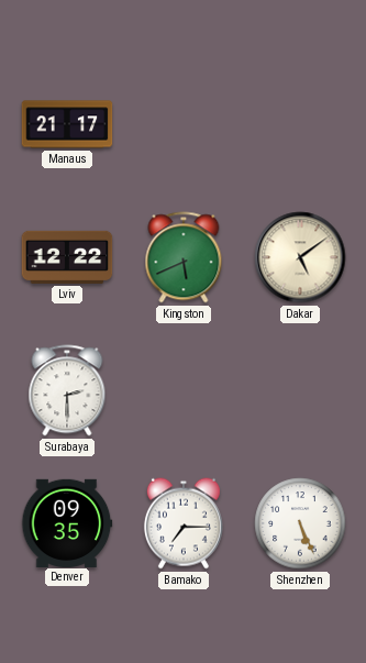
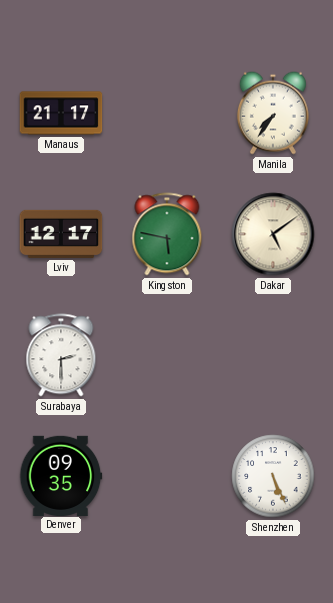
Manila: none -> 7:36
Lviv: 12:22 -> 12:17
Kingston: 5:41 -> 5:47
Bamako: 7:15 -> none
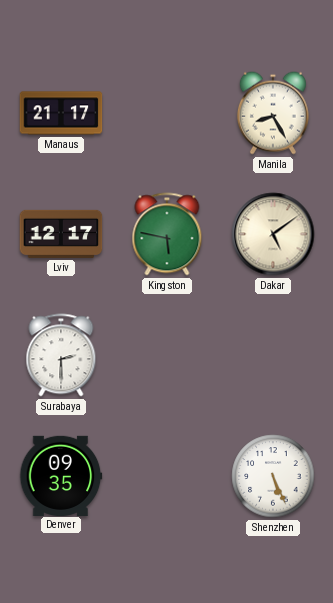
Manila: 7:36 -> 8:25
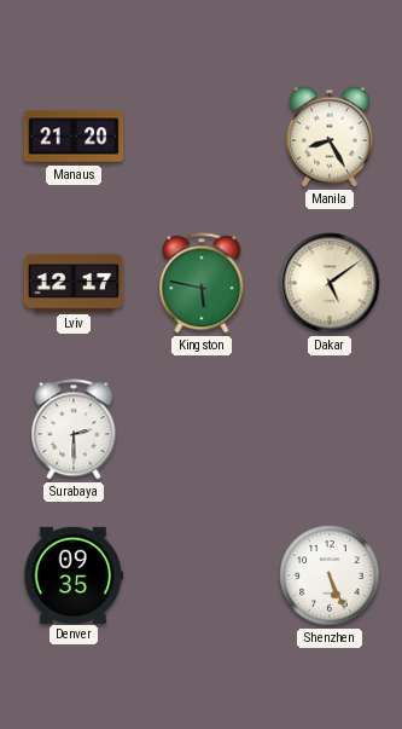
Manaus: 21:17 -> 21:20
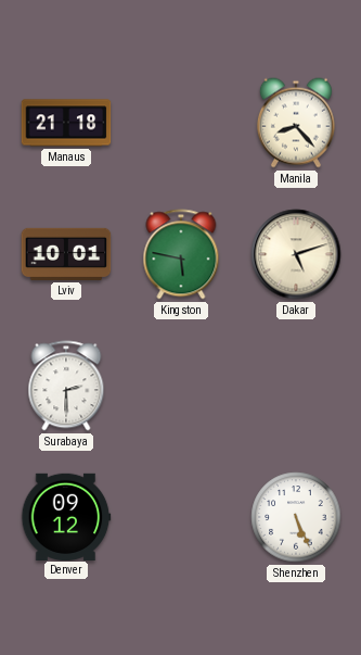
Manaus: 21:20 -> 21:18
Manila: 8:25 -> 8:23
Lviv: 12:17 -> 10:01
Dakar: 5:09 -> 5:12
Denver: 09:35 -> 09:12
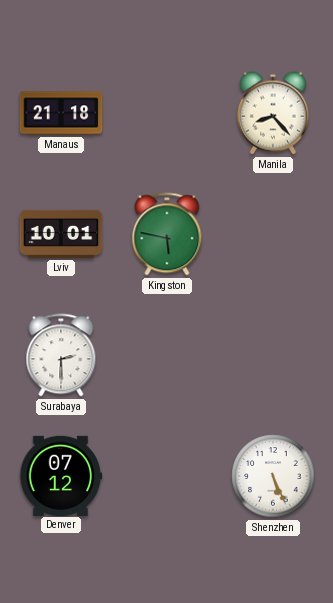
Dakar: 5:12 -> none
Denver: 09:12 -> 07:12
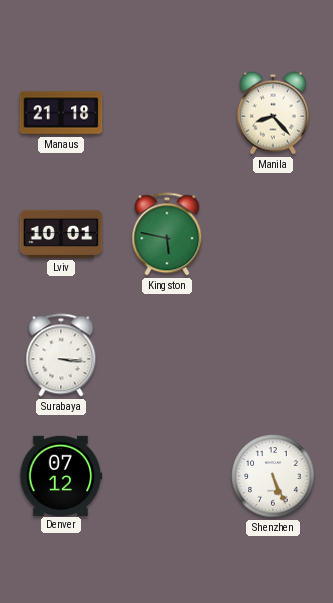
Surabaya: 2:30 -> 3:16
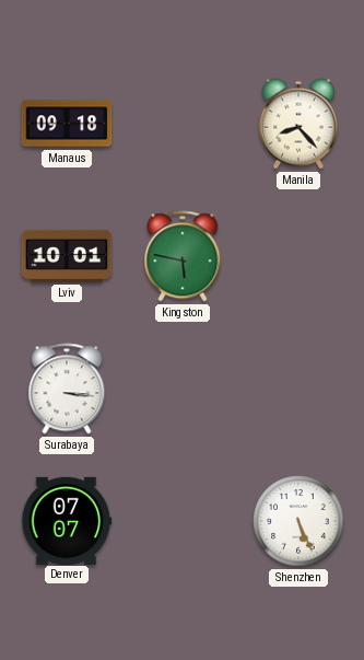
Manaus: 21:18 -> 09:18
Denver: 07:12 -> 07:07
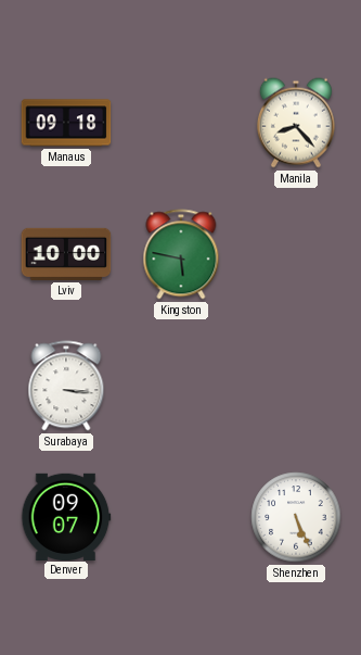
Lviv: 10:01 -> 10:00
Denver: 07:07 -> 09:07
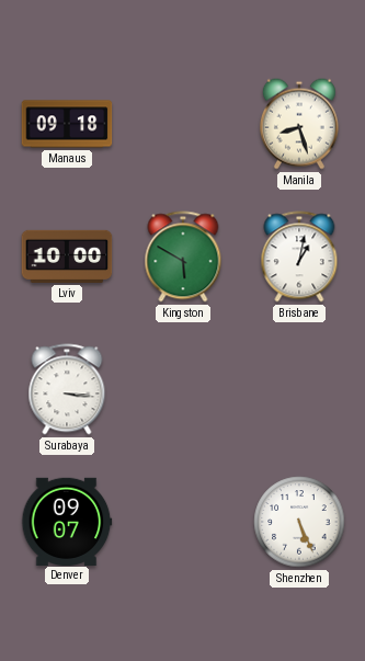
Manila: 8:23 -> 8:27
Kingston: 5:47 -> 5:50
Brisbane: none -> 1:02
